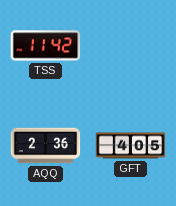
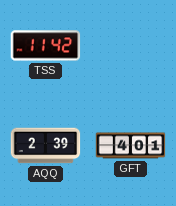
AQQ: 2:36 -> 2:39
GFT: 4:05 -> 4:01
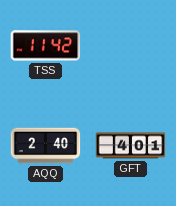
AQQ: 2:39 -> 2:40
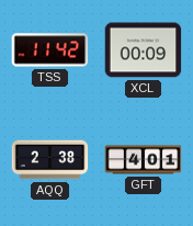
XCL: none -> 00:09
AQQ: 2:40 -> 2:38
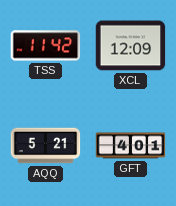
XCL: 00:09 -> 12:09
AQQ: 2:38 -> 5:21
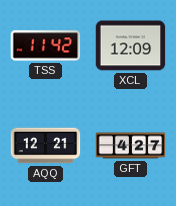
AQQ: 5:21 -> 12:21
GFT: 4:01 -> 4:27
